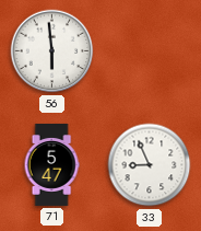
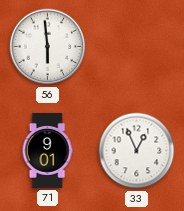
71: 5:47 -> 9:01
33: 8:56 -> 12:56
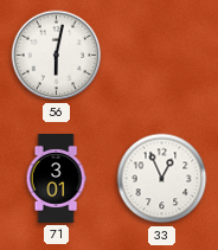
56: 5:59 -> 6:02
71: 9:01 -> 3:01
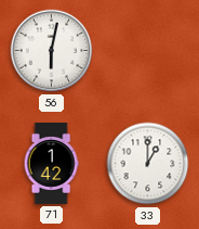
71: 3:01 -> 1:42
33: 12:56 -> 1:00
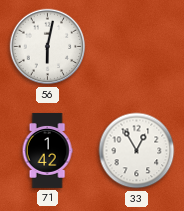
33: 1:00 -> 12:55
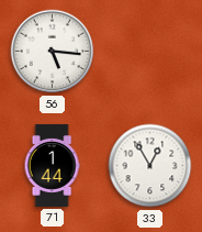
56: 6:02 -> 5:16
71: 1:42 -> 1:44
